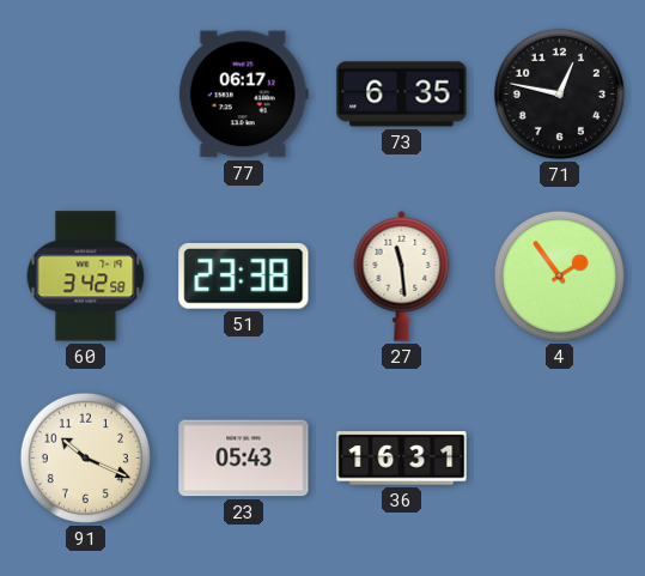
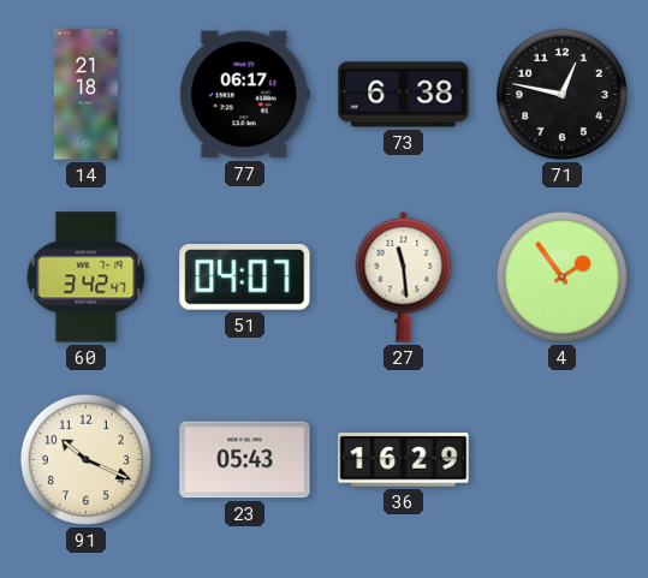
14: none -> 21:18
73: 6:35 -> 6:38
60: 3:42:58 -> 3:42:47
51: 23:38 -> 04:07
36: 16:31 -> 16:29
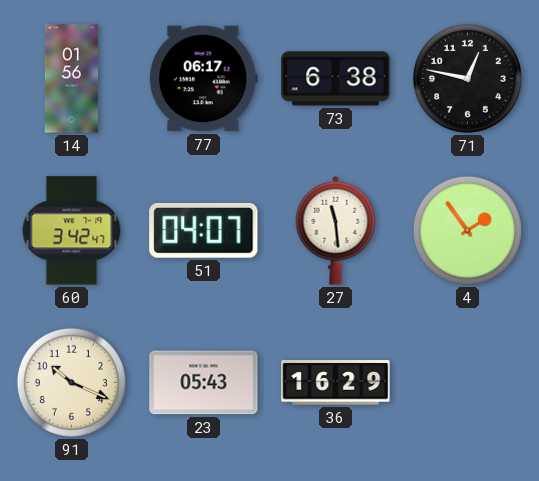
14: 21:18 -> 01:56
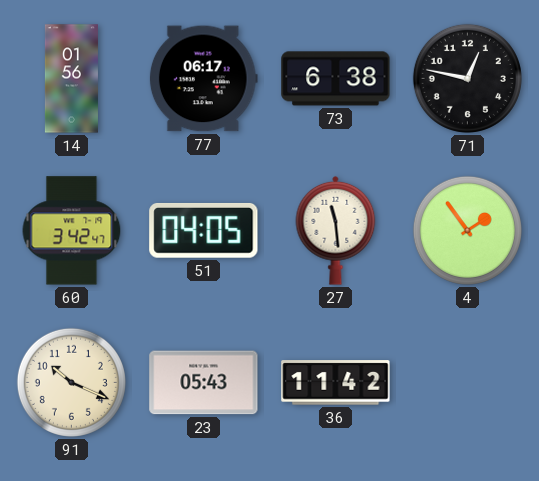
51: 04:07 -> 04:05
36: 16:29 -> 11:42
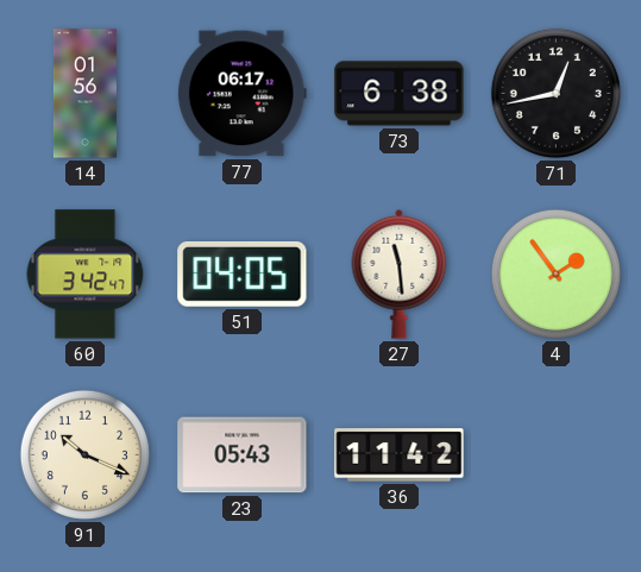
71: 12:47 -> 12:43
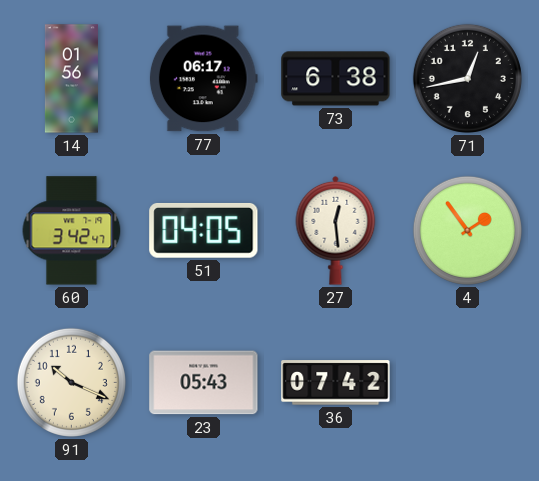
27: 11:29 -> 12:29
36: 11:42 -> 07:42
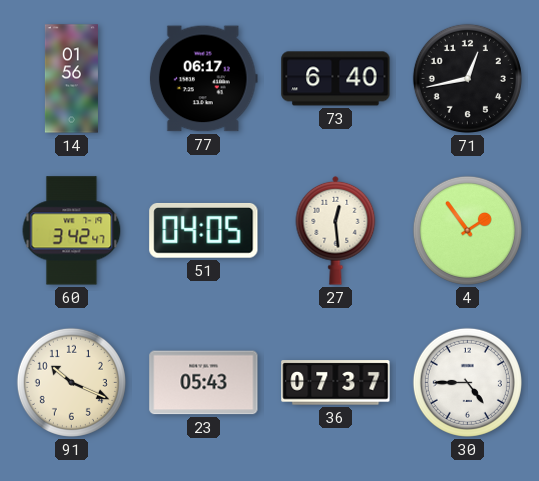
73: 6:38 -> 6:40
36: 07:42 -> 07:37
30: none -> 4:45
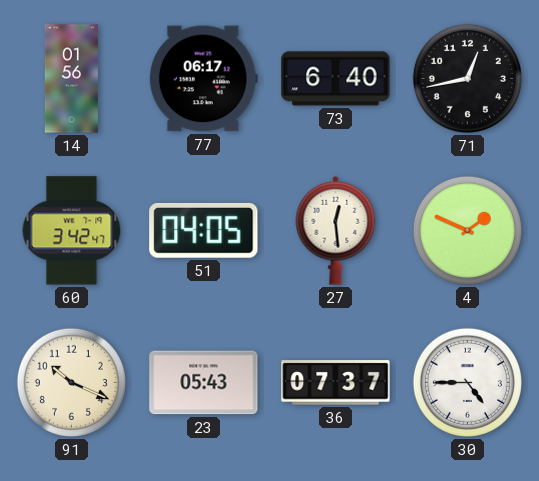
4: 1:54 -> 1:49
